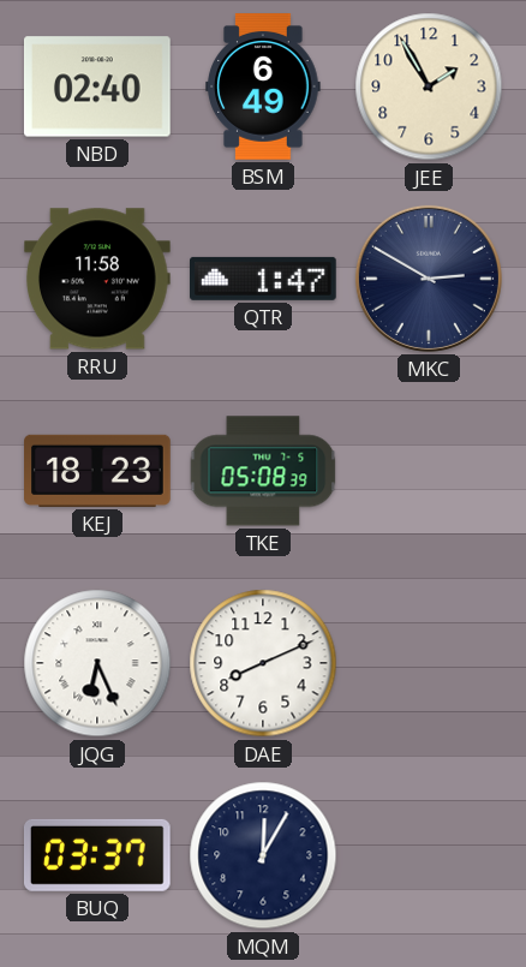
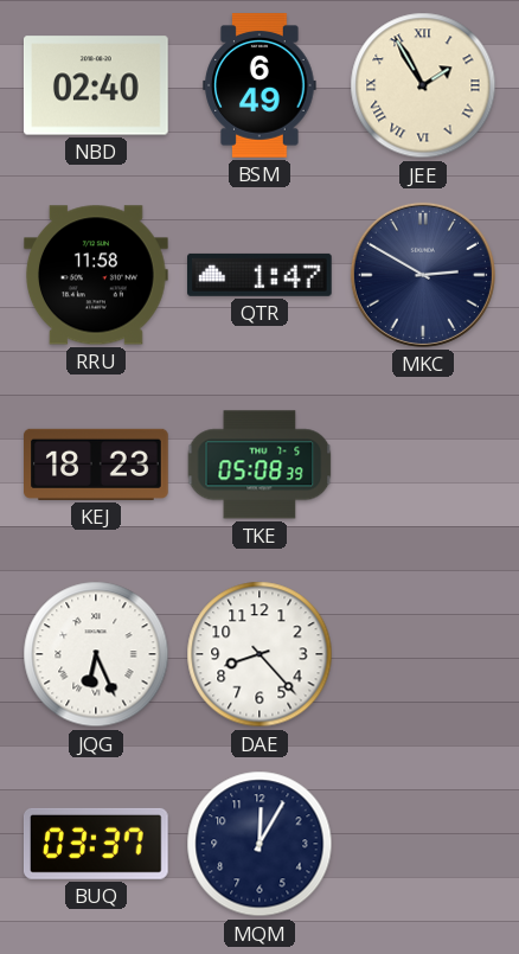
JEE numerals: Arabic -> Roman
DAE: 8:11 -> 8:23
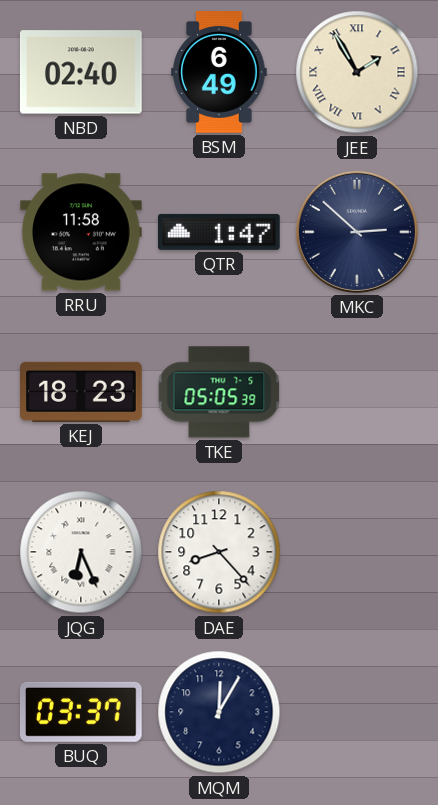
MKC: 2:50 -> 2:52
TKE: 05:08 -> 05:05
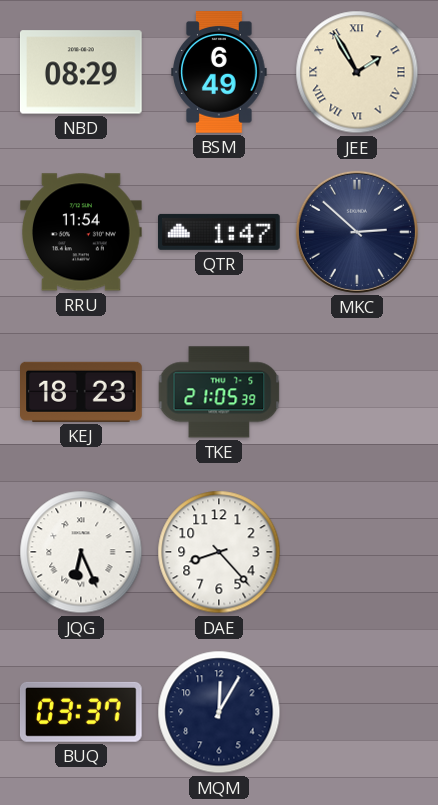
NBD: 02:40 -> 08:29
RRU: 11:58 -> 11:54
TKE: 05:05 -> 21:05
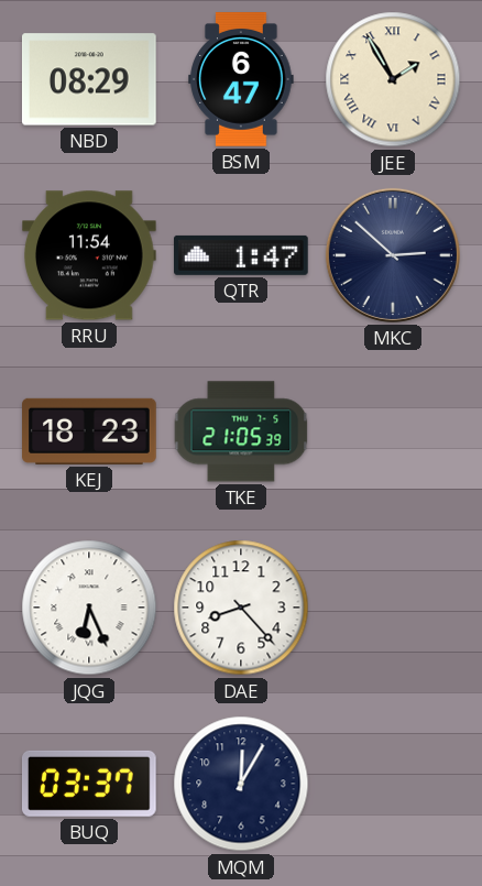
BSM: 6:49 -> 6:47
